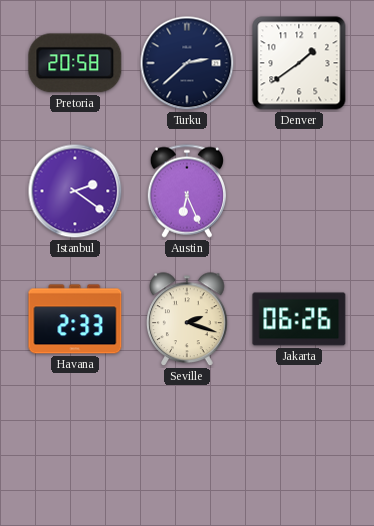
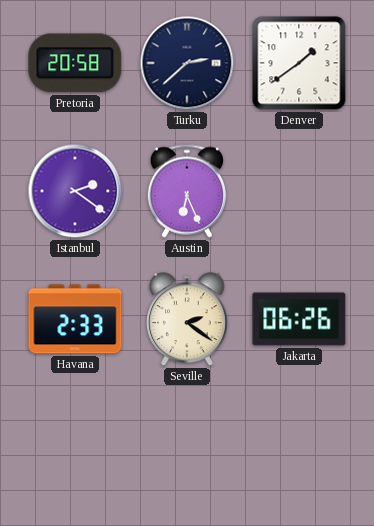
Seville: 2:18 -> 2:21
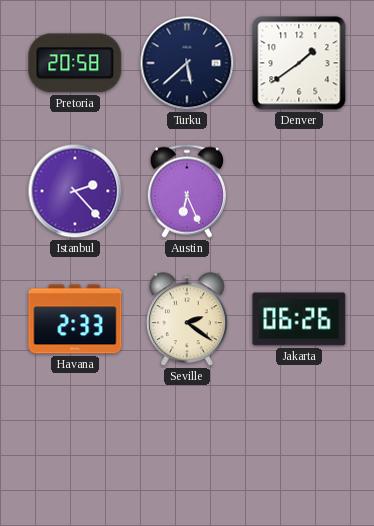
Turku: 2:38 -> 5:38
Istanbul: 2:21 -> 2:23
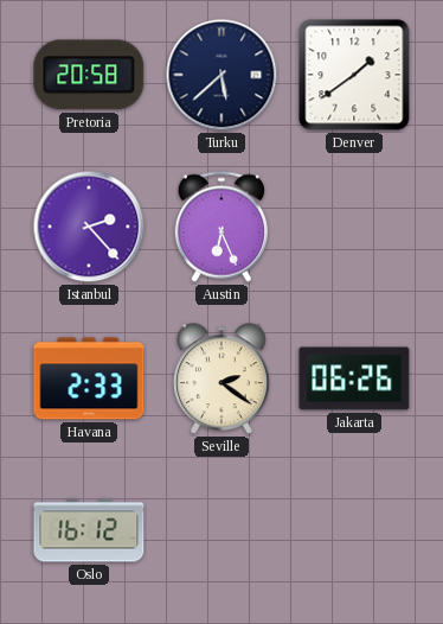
Oslo: none -> 16:12
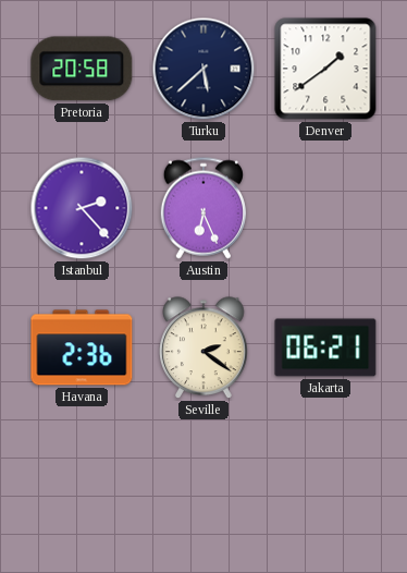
Havana: 2:33 -> 2:36
Jakarta: 06:26 -> 06:21
Oslo: 16:12 -> none
